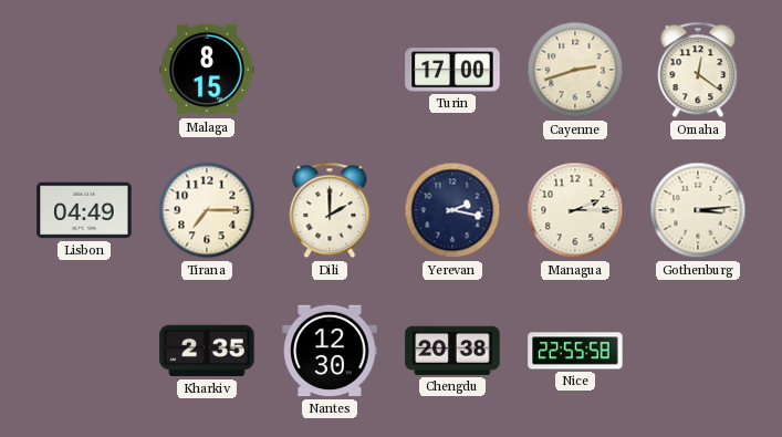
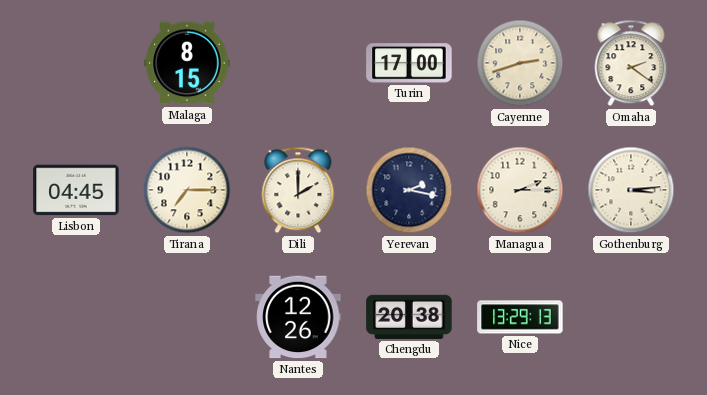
Omaha: 12:21 -> 2:21
Lisbon: 04:49 -> 04:45
Kharkiv: 2:35 -> none
Nantes: 12:30 -> 12:26
Nice: 22:55 -> 13:29
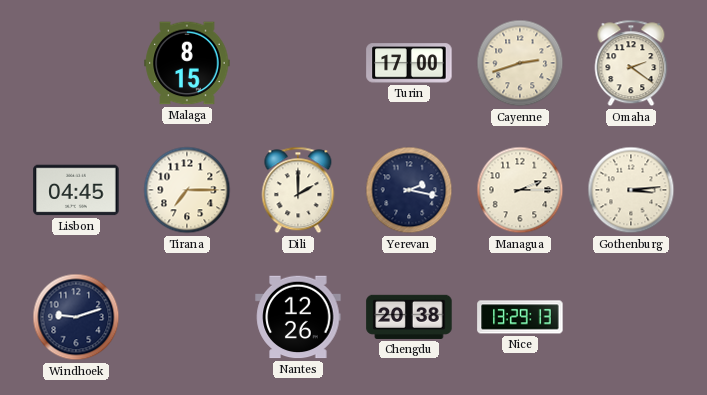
Windhoek: none -> 9:12
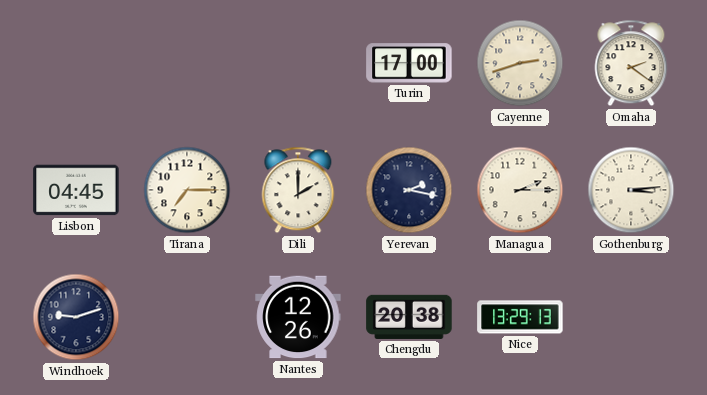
Malaga: 8:15 -> none
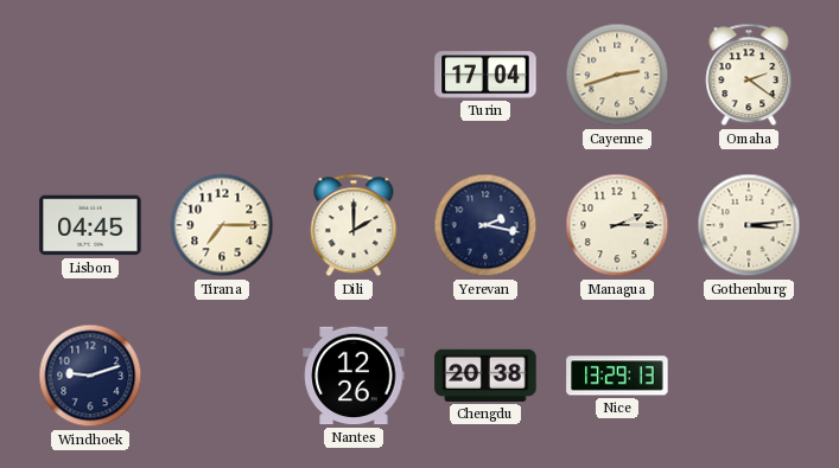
Turin: 17:00 -> 17:04
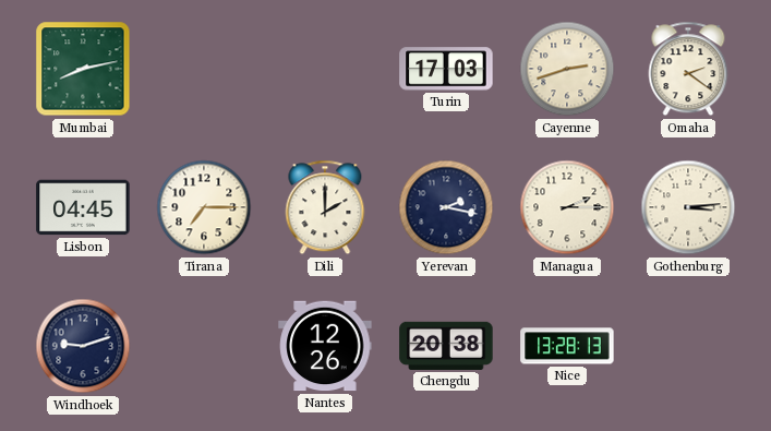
Mumbai: none -> 8:13
Turin: 17:04 -> 17:03
Nice: 13:29 -> 13:28
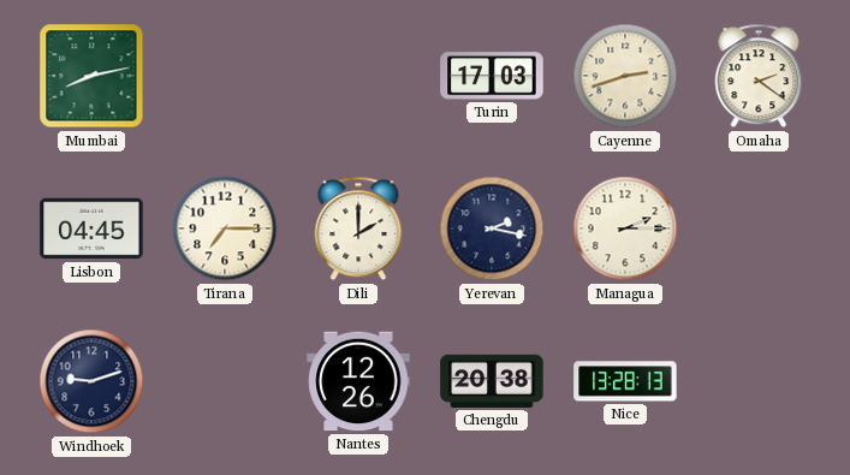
Gothenburg: 3:14 -> none
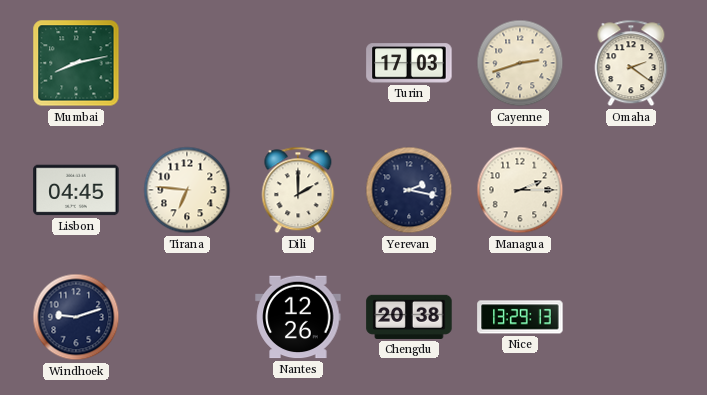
Tirana: 7:15 -> 6:46
Nice: 13:28 -> 13:29
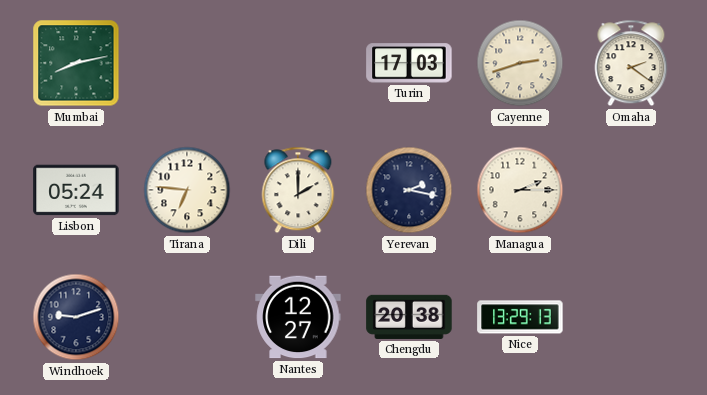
Lisbon: 04:45 -> 05:24
Nantes: 12:26 -> 12:27
